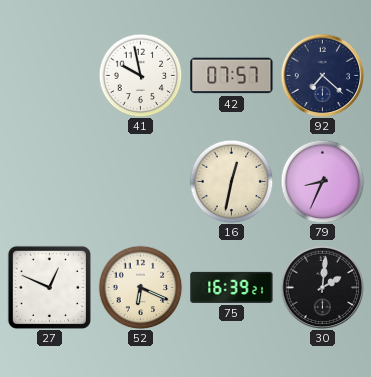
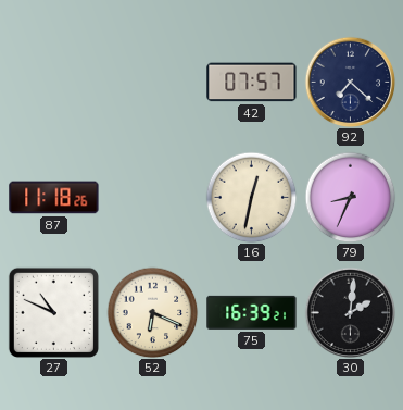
41: 9:58 -> none
87: none -> 11:18
27: 12:49 -> 10:49
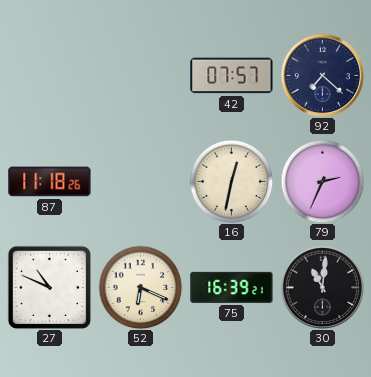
79: 8:34 -> 2:34
30: 2:01 -> 11:01
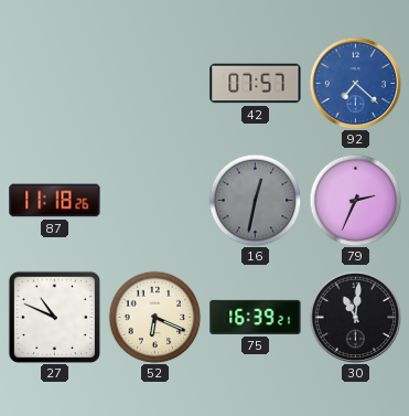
92 dial: navy -> blue
16 dial: cream -> grey
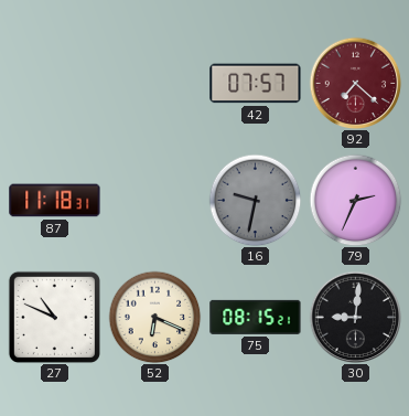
92 dial: blue -> burgundy
87: 11:18:26 -> 11:18:31
16: 12:32 -> 9:32
75: 16:39 -> 08:15
30: 11:01 -> 9:01
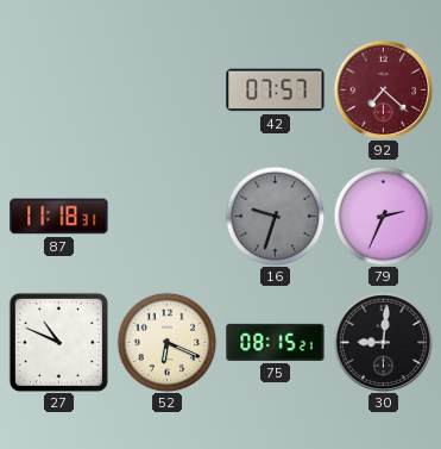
16: 9:32 -> 9:33
